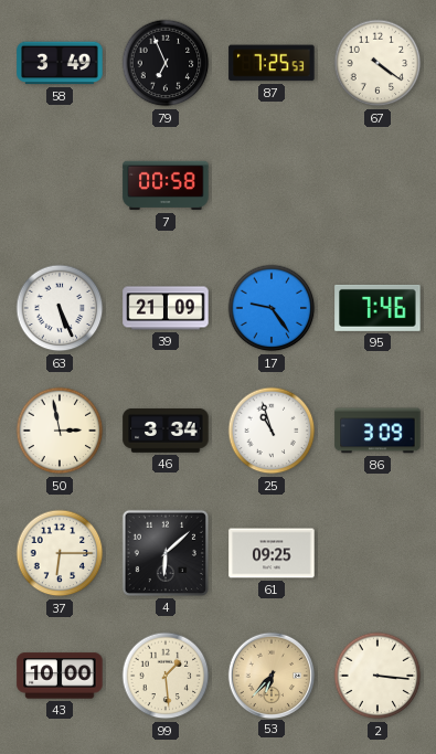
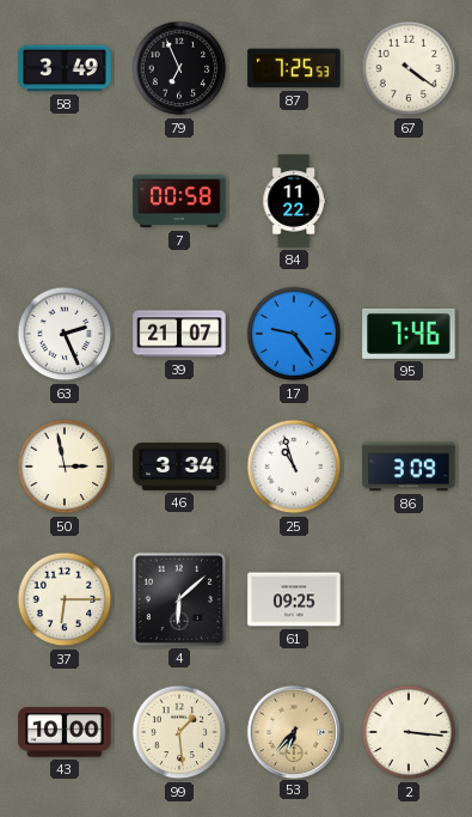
84: none -> 11:22
63: 5:26 -> 2:26
39: 21:09 -> 21:07
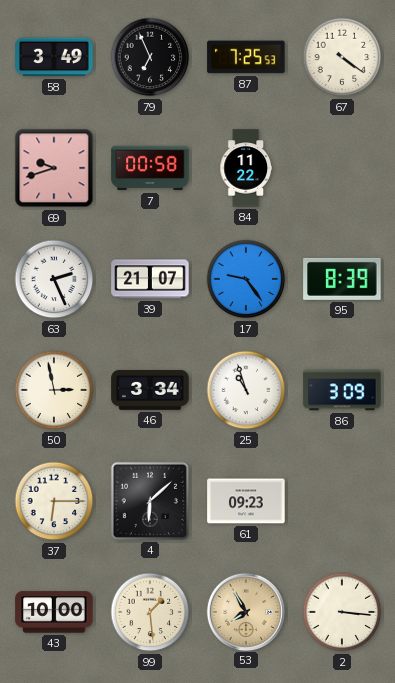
69: none -> 9:42
95: 7:46 -> 8:39
61: 09:25 -> 09:23
53: 6:37 -> 7:55
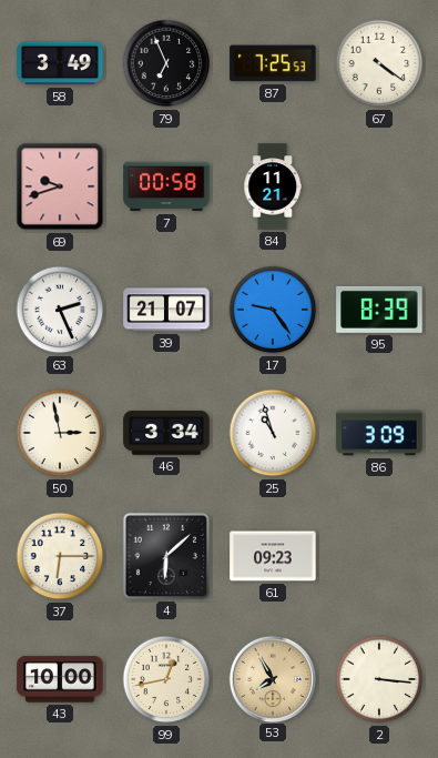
84: 11:22 -> 11:21
99: 1:29 -> 12:43
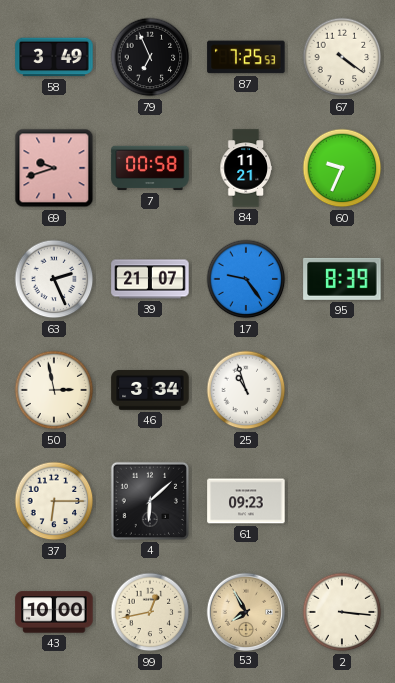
60: none -> 9:34
86: 3:09 -> none
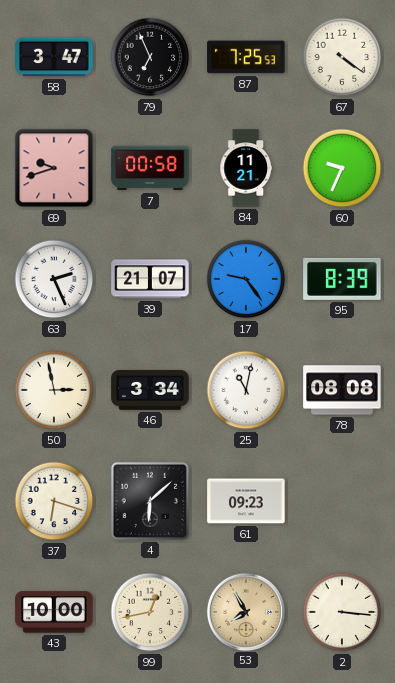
58: 3:49 -> 3:47
25: 10:57 -> 11:02
78: none -> 08:08
37: 6:15 -> 6:18
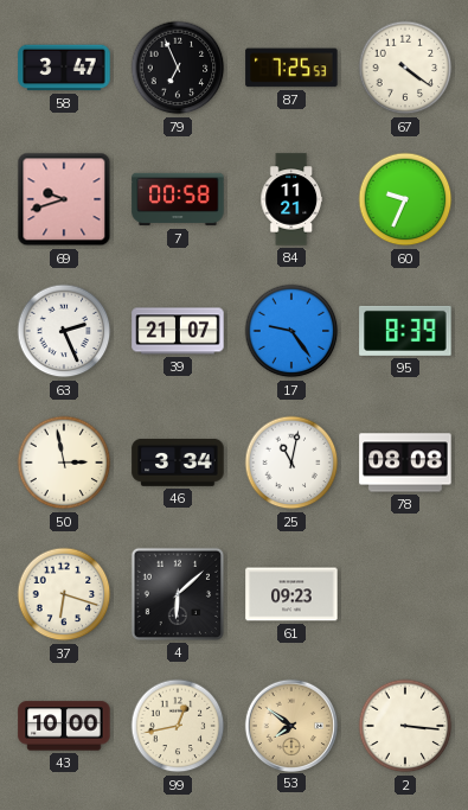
53: 7:55 -> 7:51
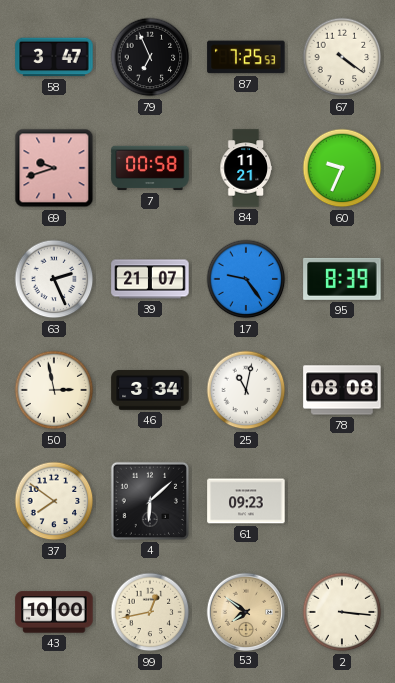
37: 6:18 -> 7:51
